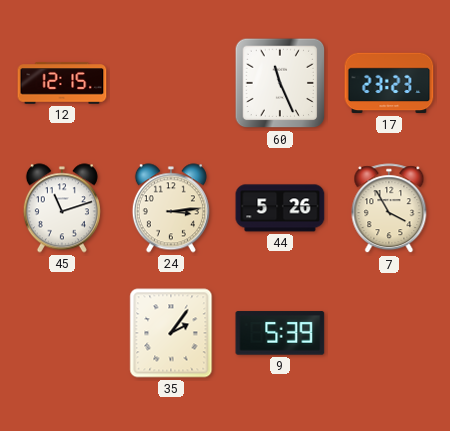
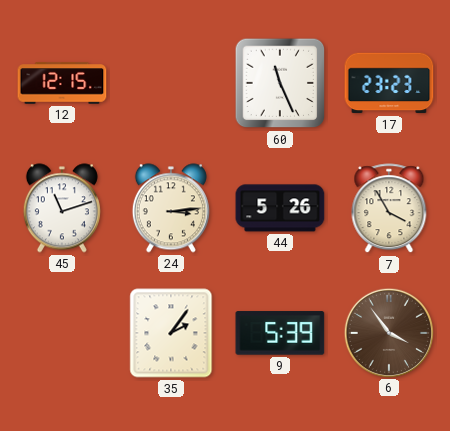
6: none -> 3:54
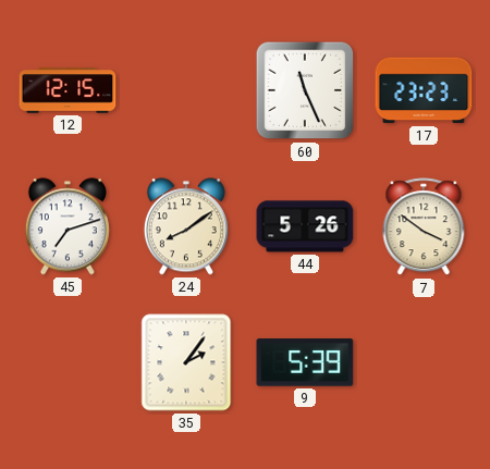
45: 11:12 -> 7:12
24: 3:14 -> 8:09
7: 3:55 -> 3:51
6: 3:54 -> none
